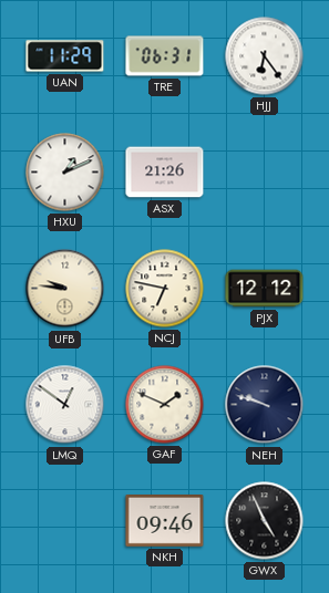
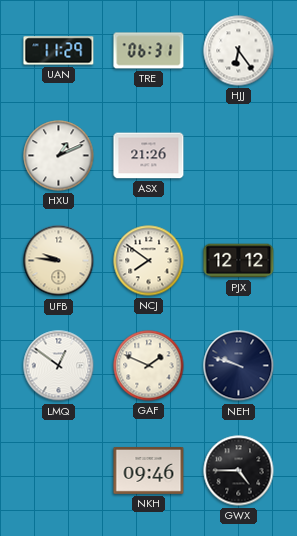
NCJ: 6:47 -> 7:51
GWX: 4:56 -> 4:45
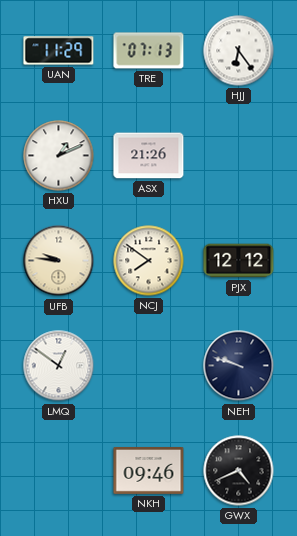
TRE: 06:31 -> 07:13
GAF: 1:49 -> none
GWX: 4:45 -> 4:41
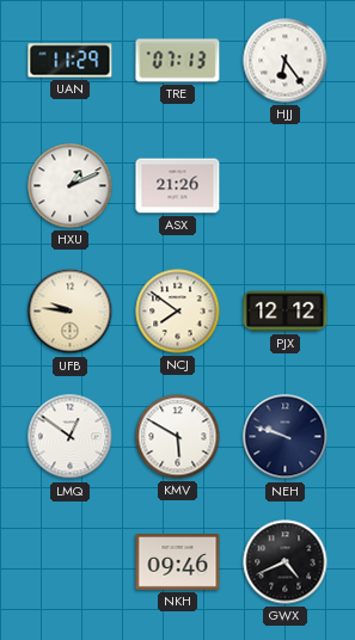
KMV: none -> 5:50
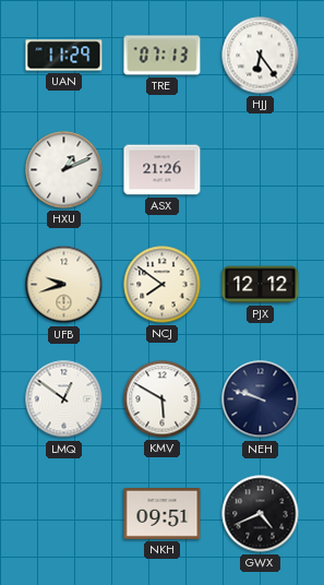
UFB: 9:46 -> 9:42
NKH: 09:46 -> 09:51
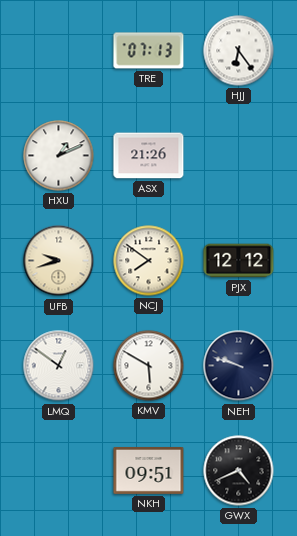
UAN: 11:29 -> none
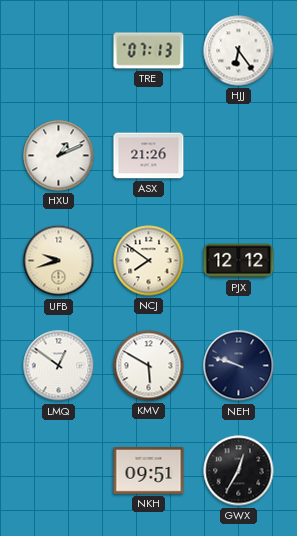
GWX: 4:41 -> 12:35
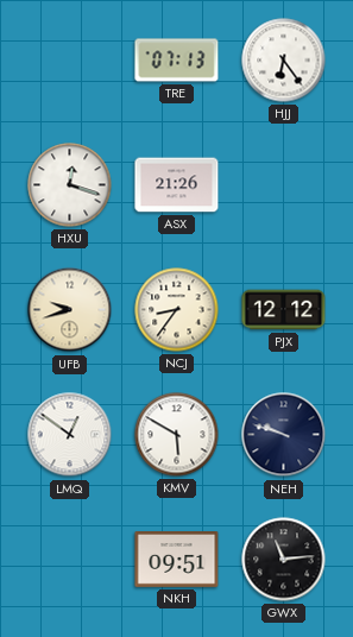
HXU: 1:11 -> 12:18
NCJ: 7:51 -> 8:36
GWX: 12:35 -> 11:14
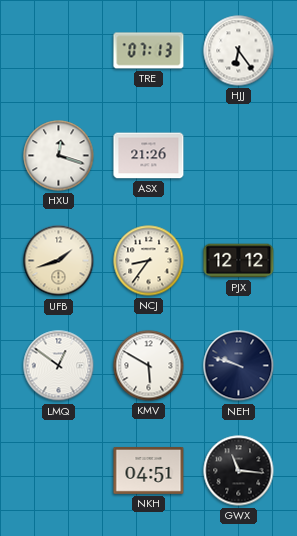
UFB: 9:42 -> 1:42
NKH: 09:51 -> 04:51
GWX: 11:14 -> 11:16
